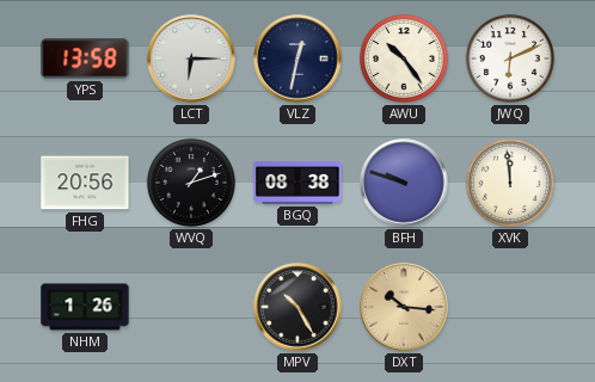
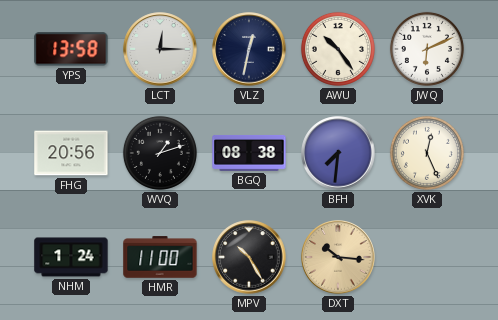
LCT: 6:15 -> 12:15
BFH: 9:48 -> 7:31
XVK: 11:59 -> 12:26
NHM: 1:26 -> 1:24
HMR: none -> 11:00
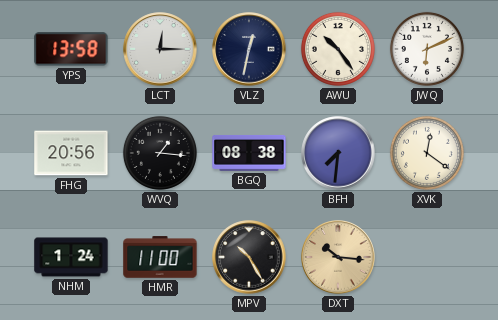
WVQ: 1:12 -> 1:16
XVK: 12:26 -> 12:21
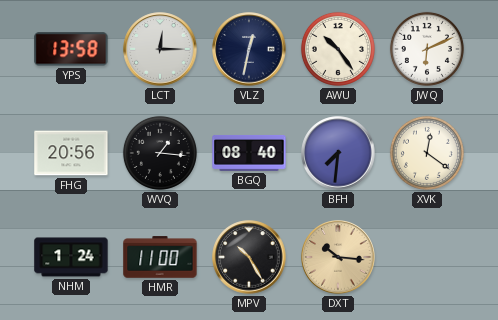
BGQ: 08:38 -> 08:40
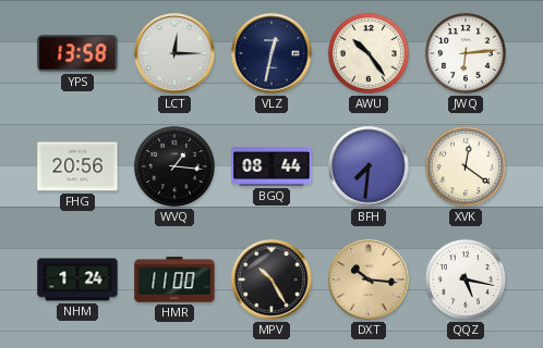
JWQ: 6:11 -> 6:14
BGQ: 08:40 -> 08:44
QQZ: none -> 5:17
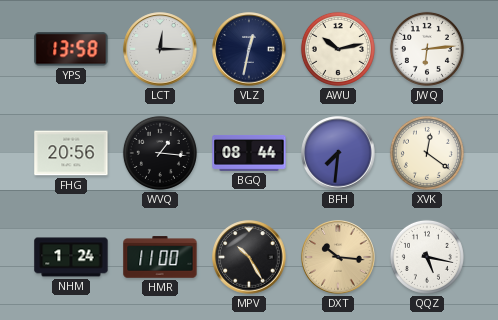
AWU: 10:24 -> 10:13
